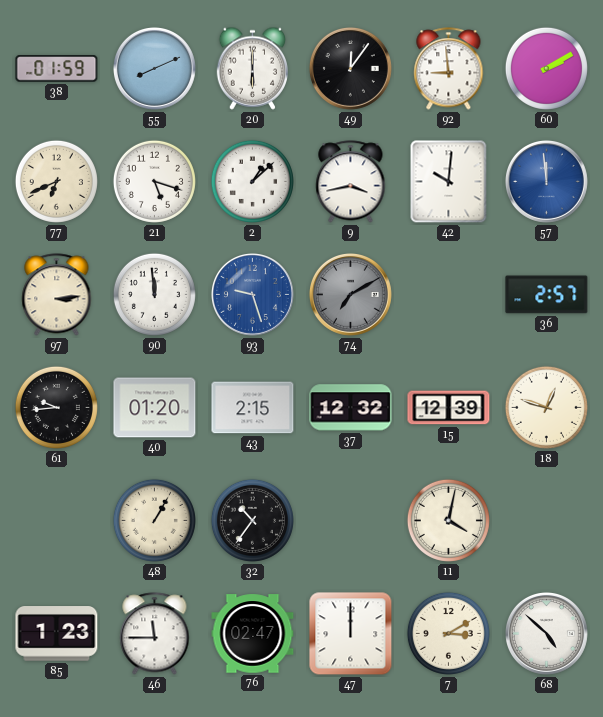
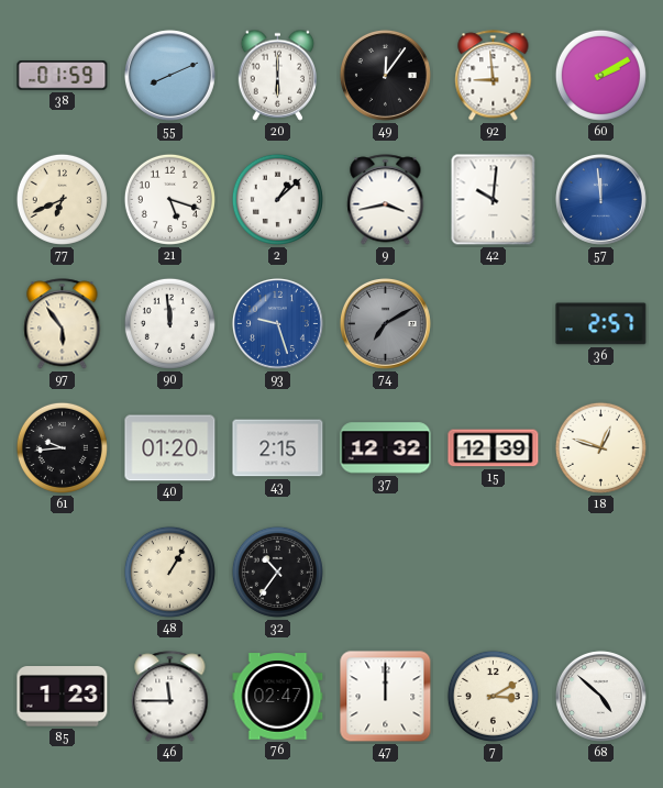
97: 3:14 -> 5:54
11: 4:02 -> none
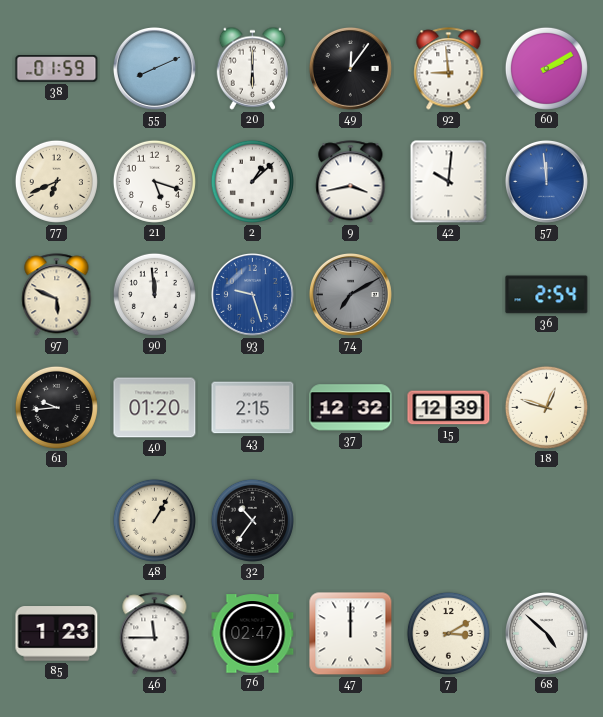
97: 5:54 -> 5:49
36: 2:57 -> 2:54
